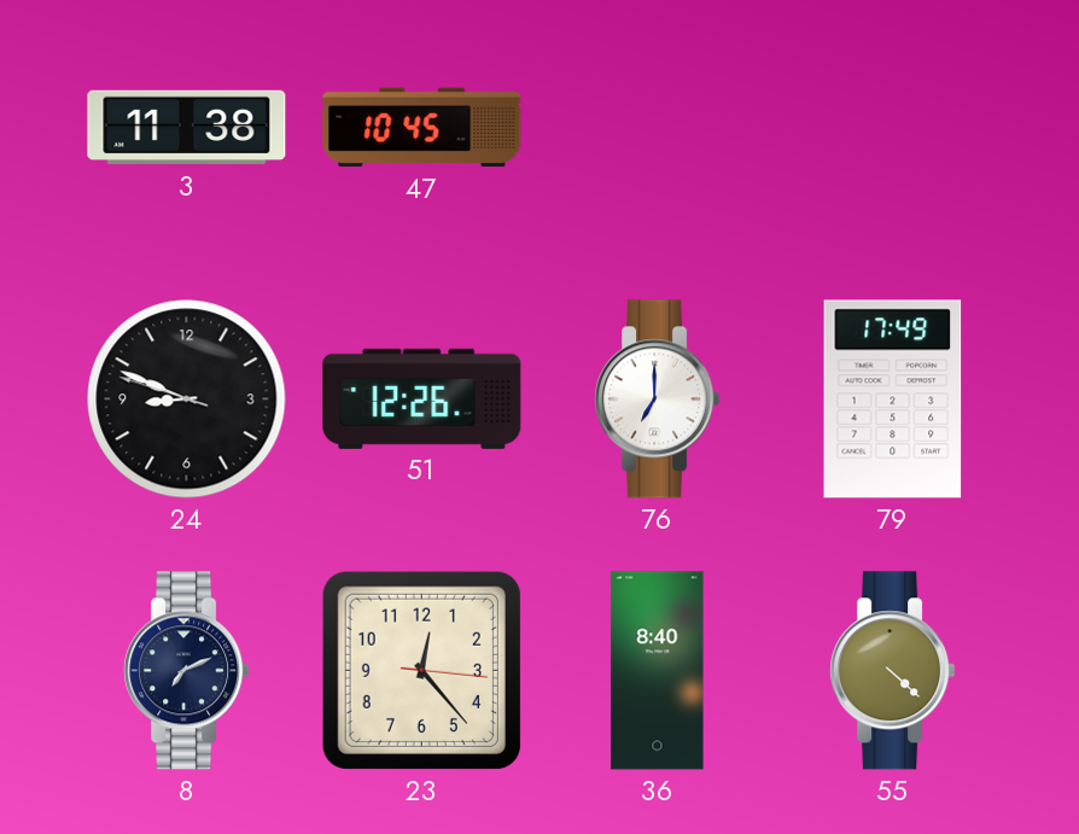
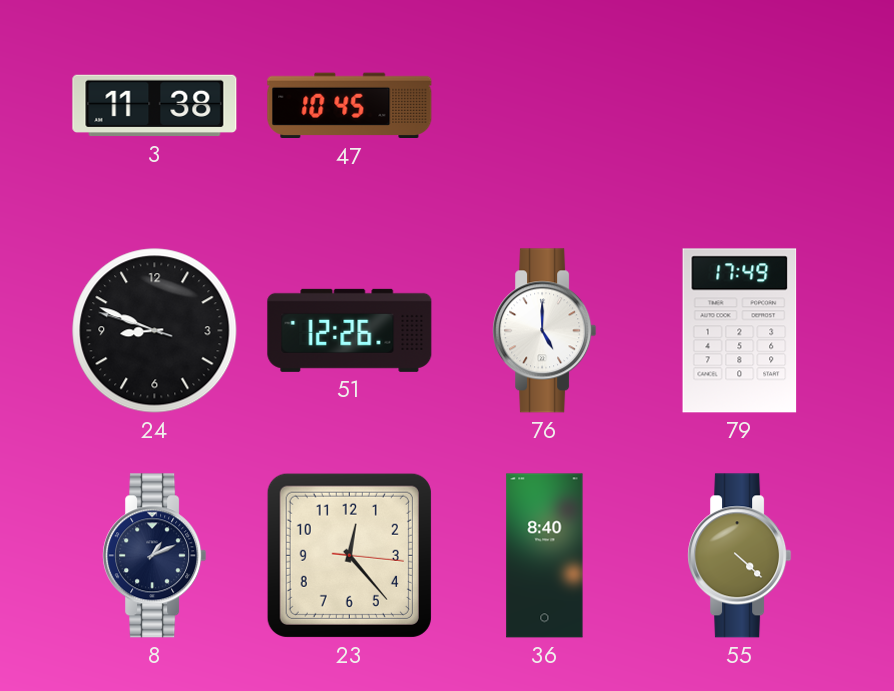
76: 7:00 -> 5:00
8: 7:11 -> 1:11
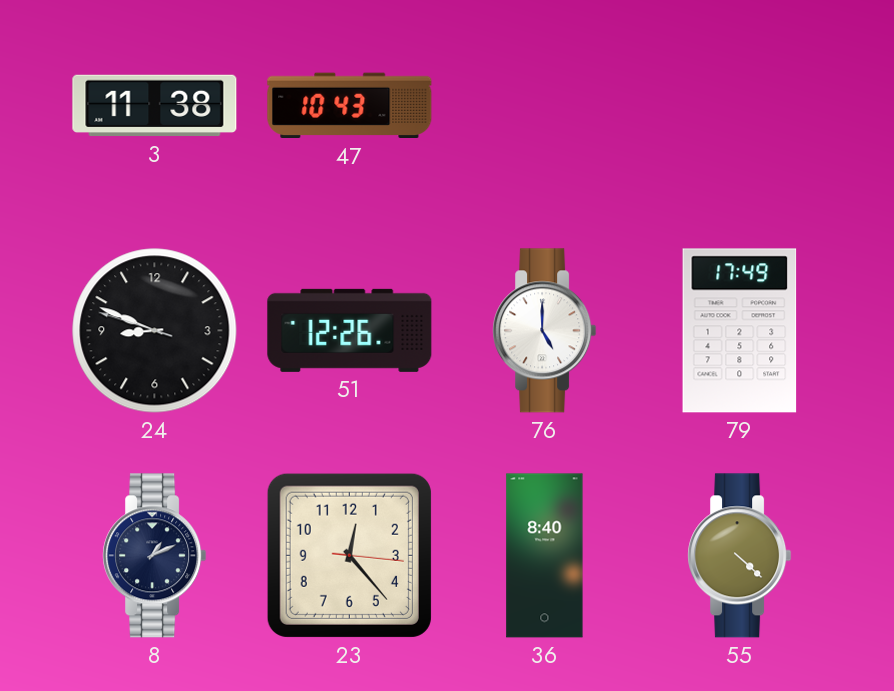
47: 10:45 -> 10:43
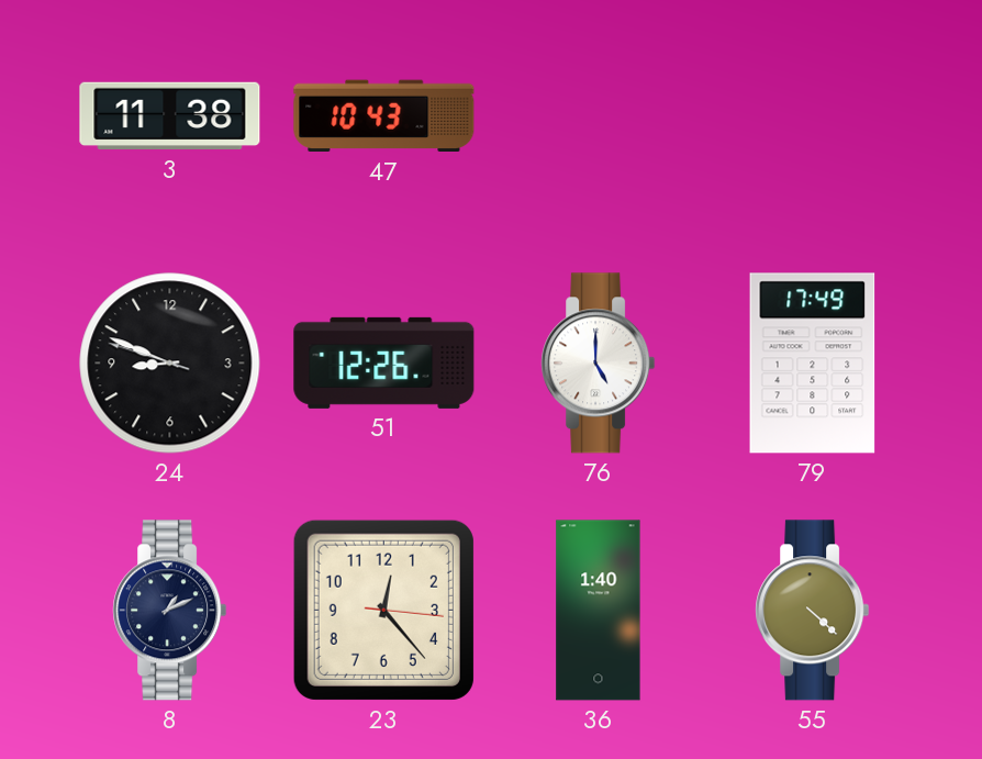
36: 8:40 -> 1:40
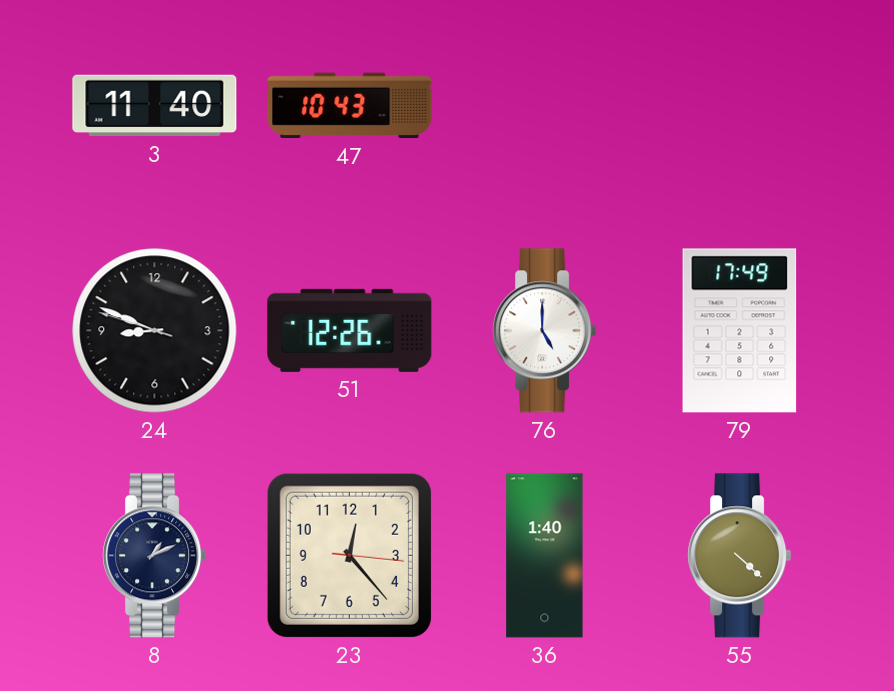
3: 11:38 -> 11:40
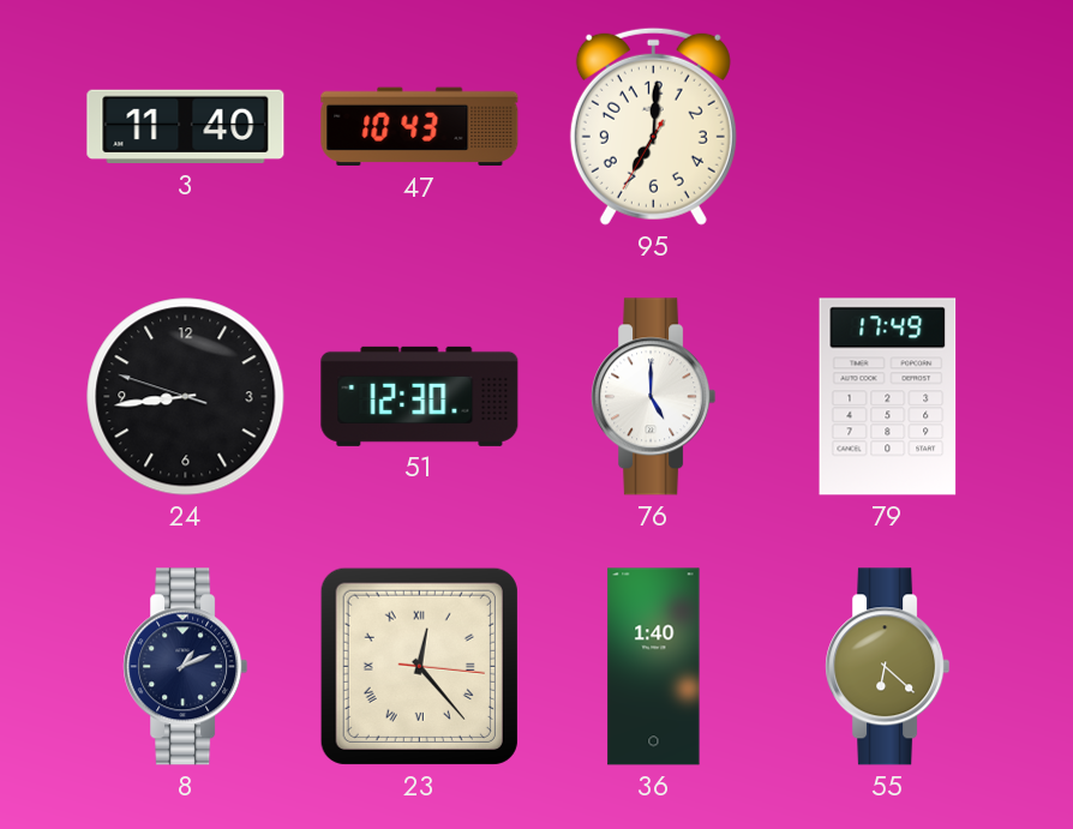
95: none -> 7:00
24: 8:48 -> 8:43
51: 12:26 -> 12:30
23 numerals: Arabic -> Roman
55: 4:22 -> 6:22
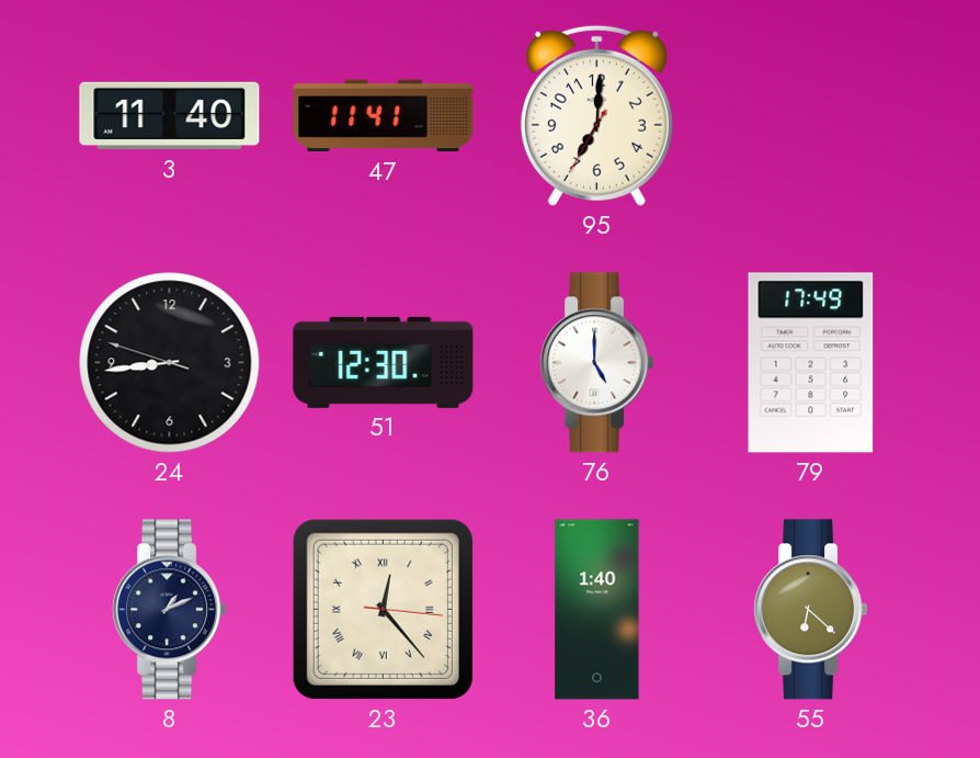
47: 10:43 -> 11:41
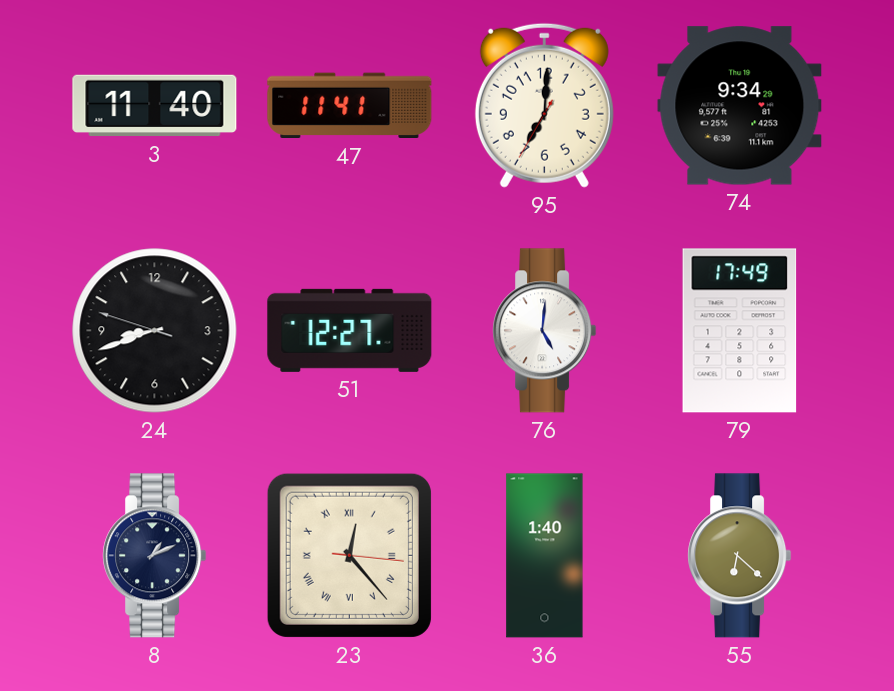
74: none -> 9:34
24: 8:43 -> 8:41
51: 12:30 -> 12:27
76: 5:00 -> 5:01
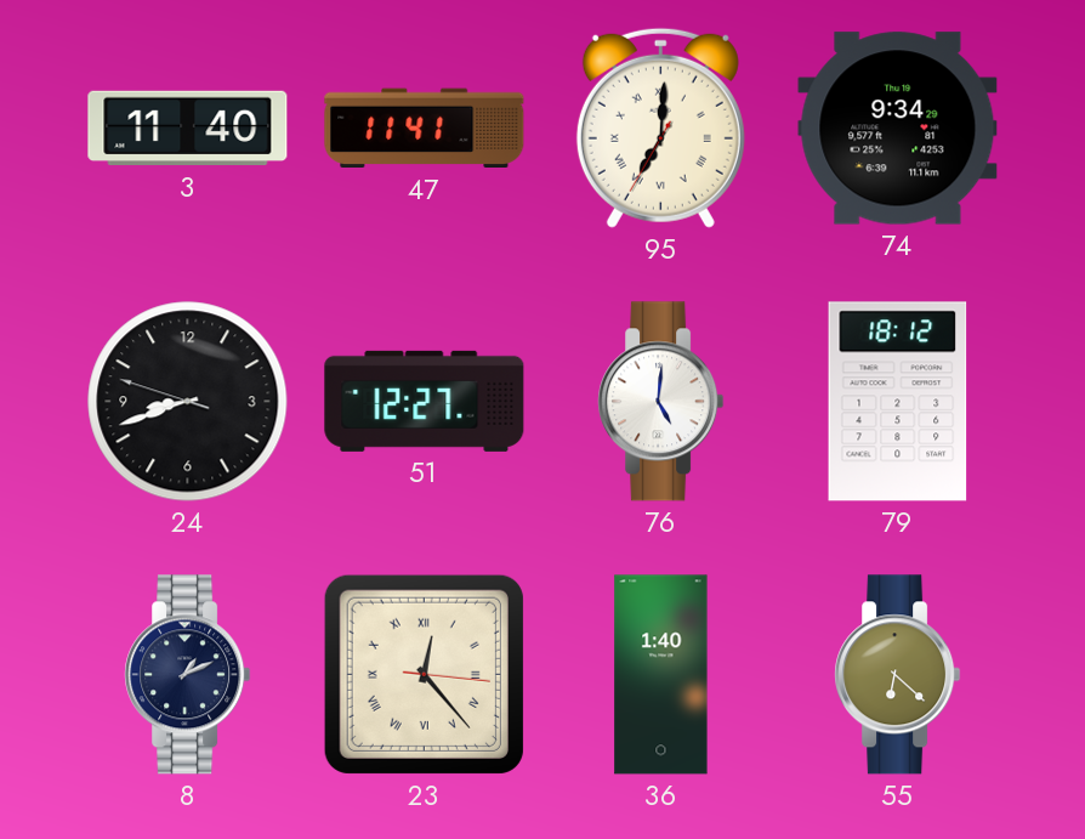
95 numerals: Arabic -> Roman
79: 17:49 -> 18:12
